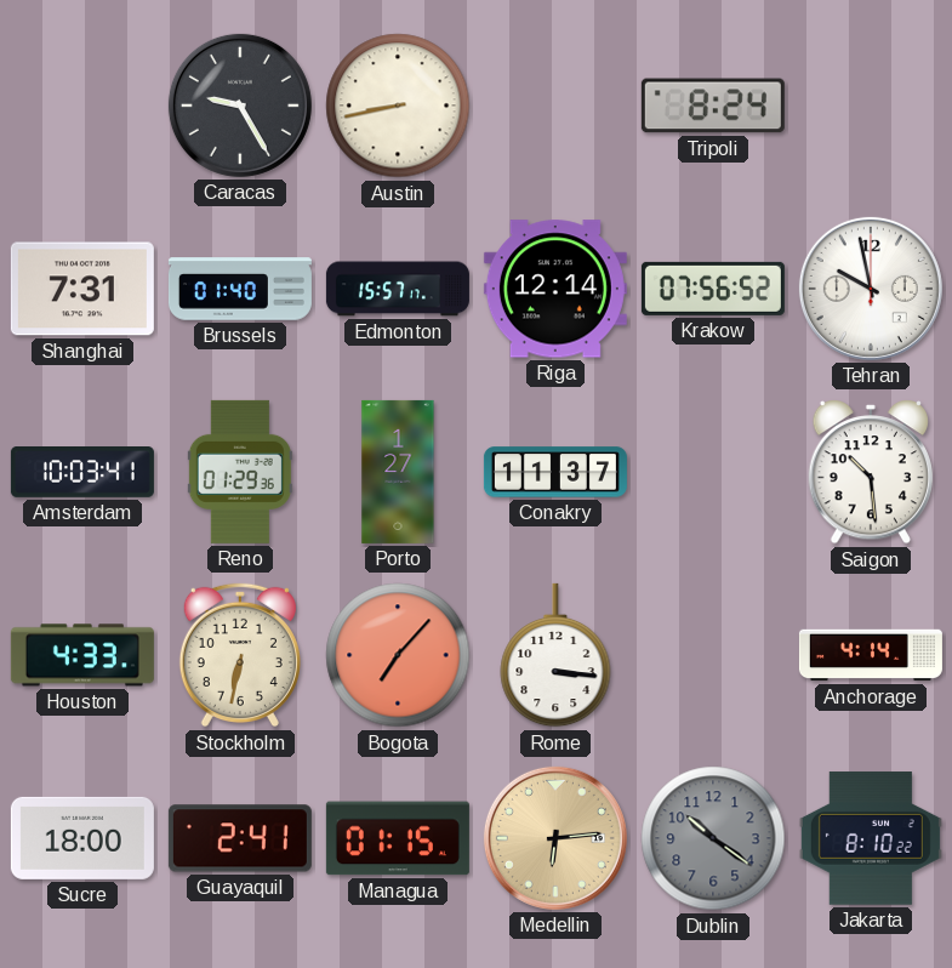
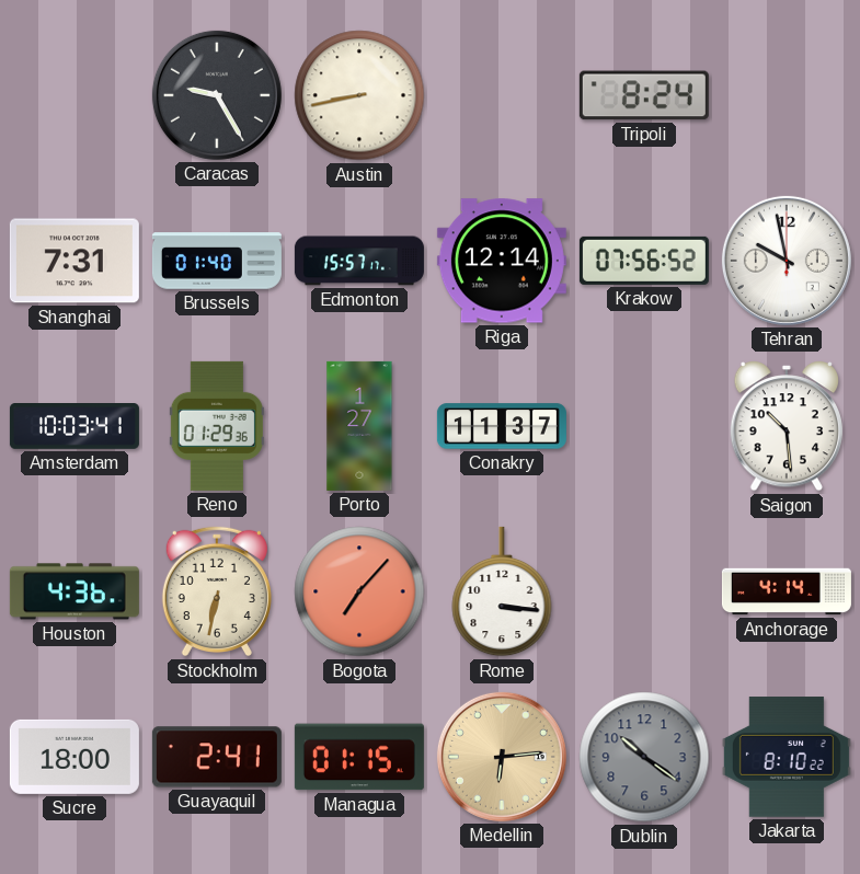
Houston: 4:33 -> 4:36
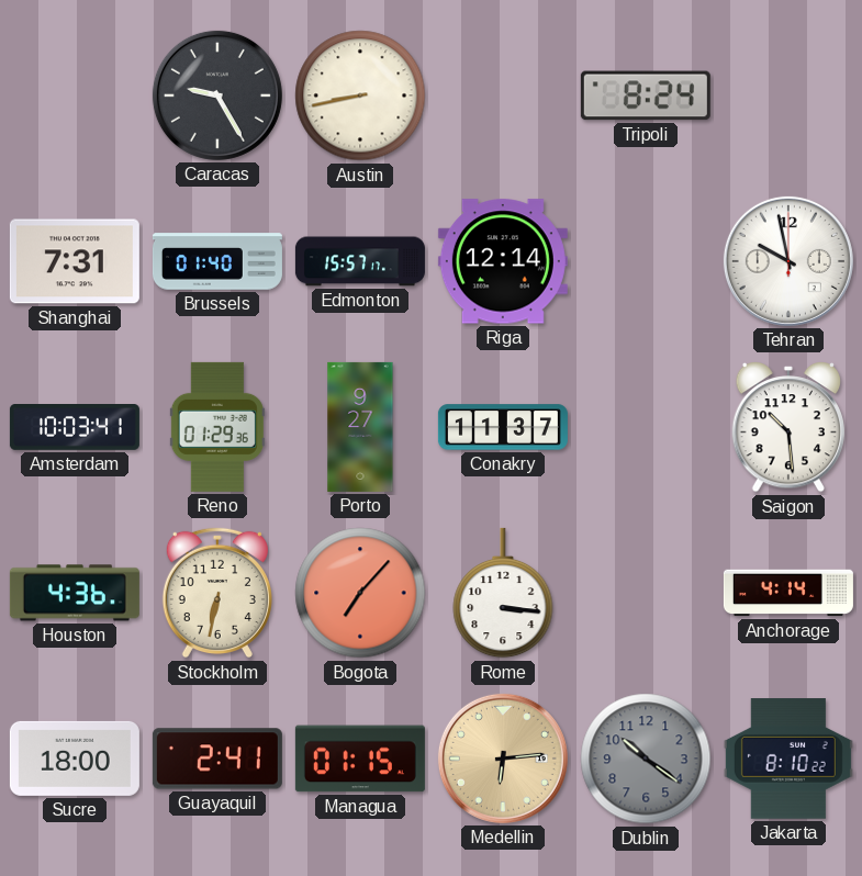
Krakow: 07:56 -> none
Porto: 1:27 -> 9:27
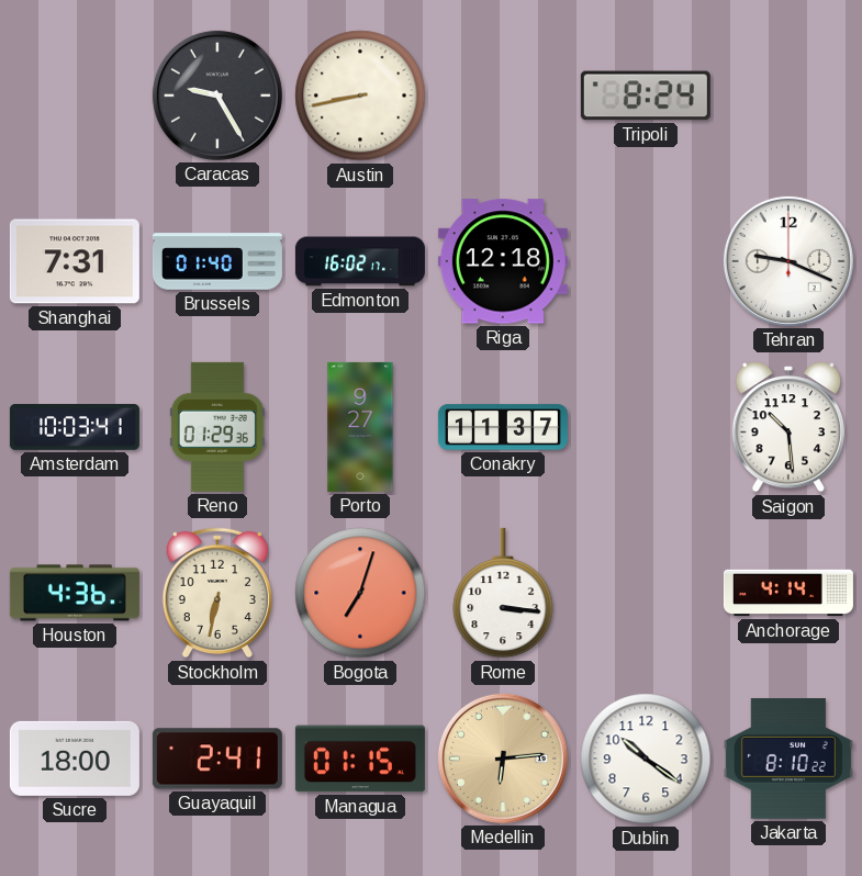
Edmonton: 15:57 -> 16:02
Riga: 12:14 -> 12:18
Tehran: 9:58 -> 9:19
Bogota: 7:07 -> 7:03
Dublin dial: grey -> white
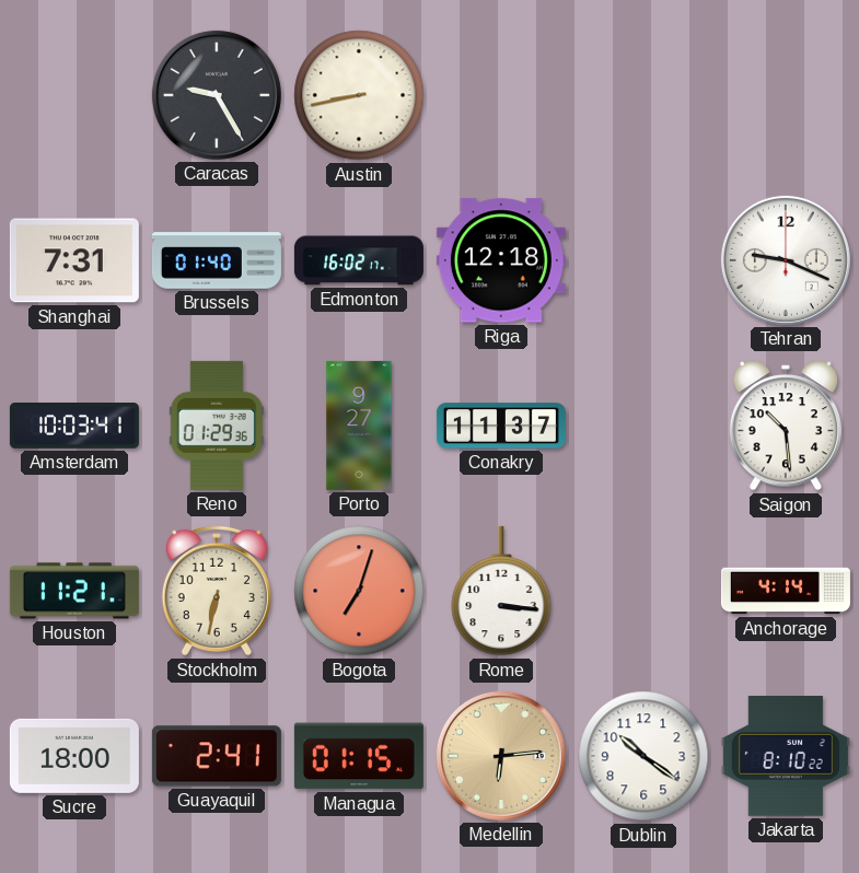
Tripoli: 8:24 -> none
Houston: 4:36 -> 11:21
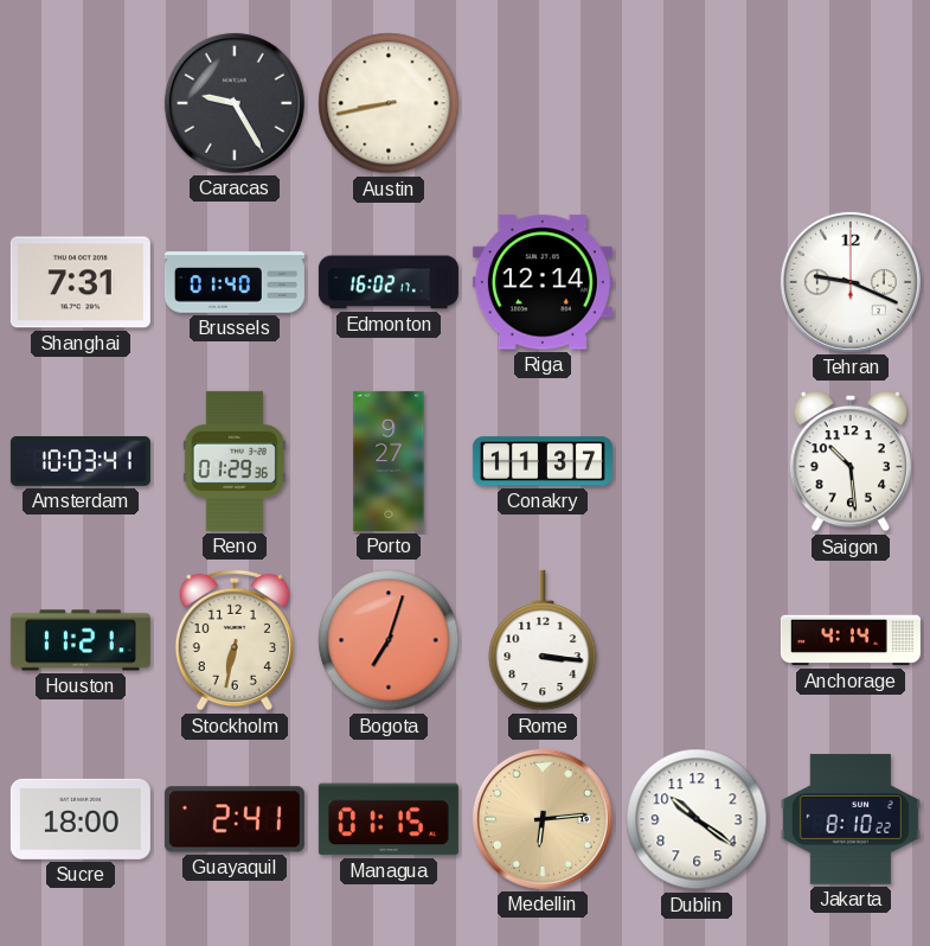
Riga: 12:18 -> 12:14
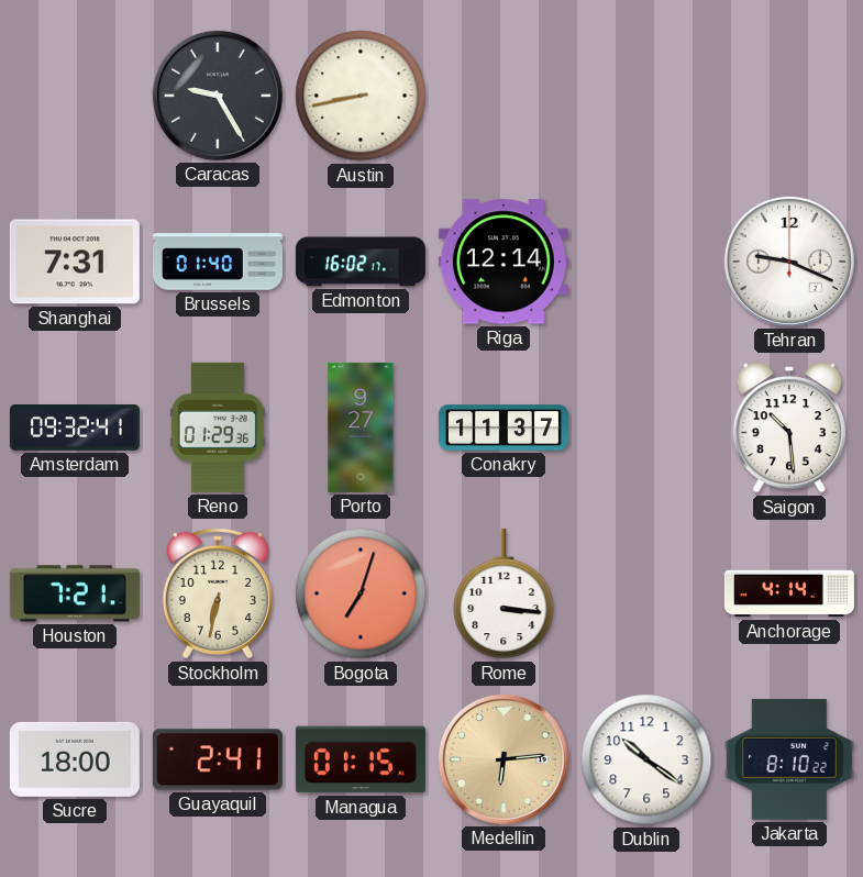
Amsterdam: 10:03 -> 09:32
Houston: 11:21 -> 7:21
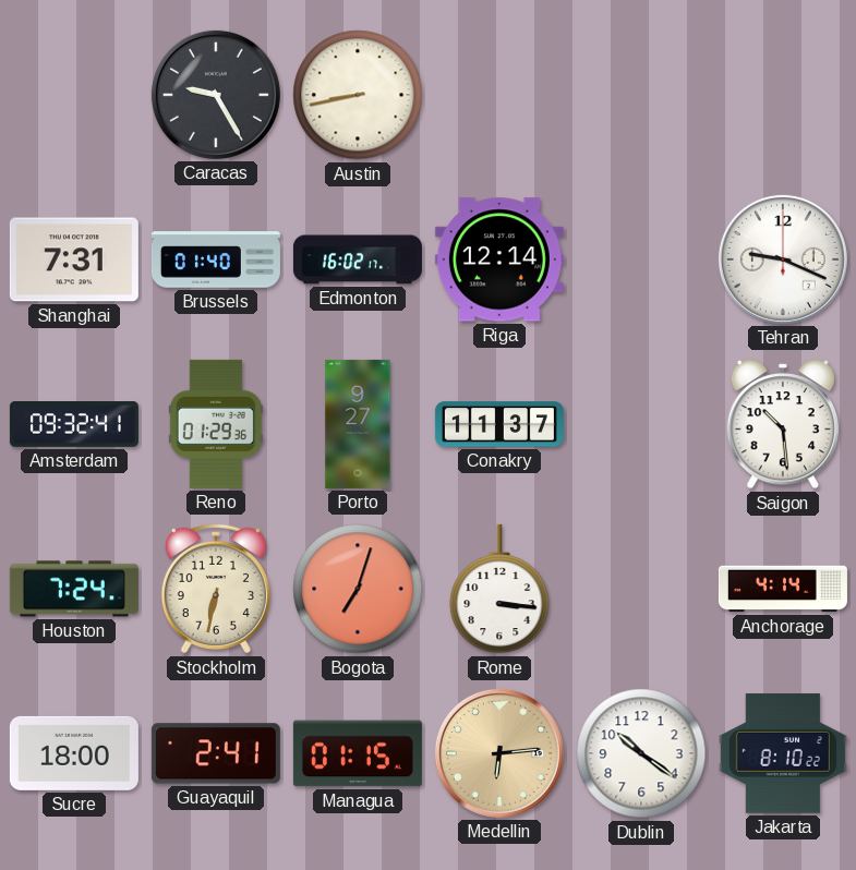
Houston: 7:21 -> 7:24
